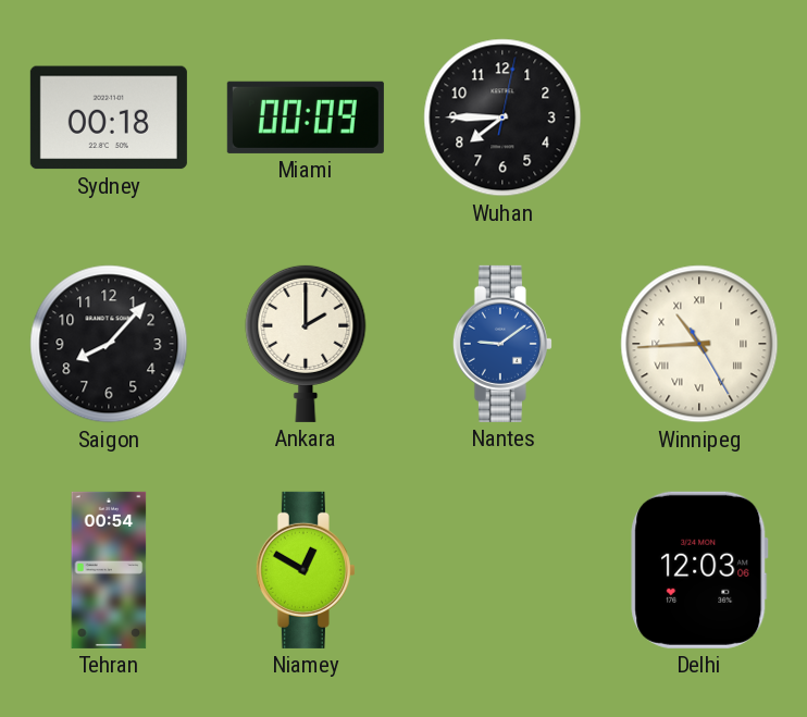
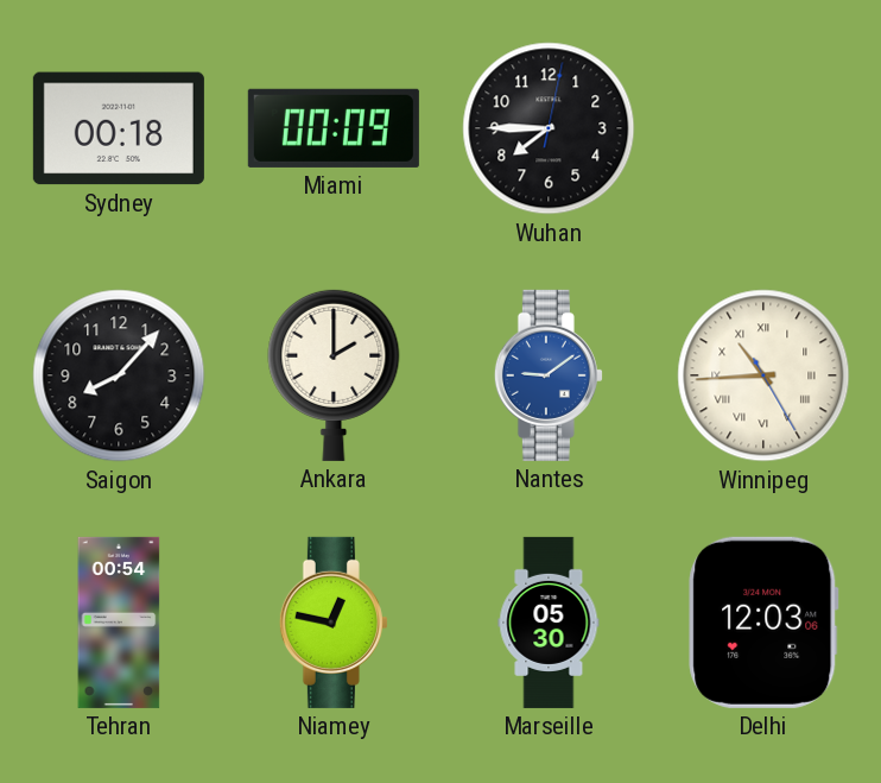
Niamey: 12:50 -> 12:47
Marseille: none -> 05:30
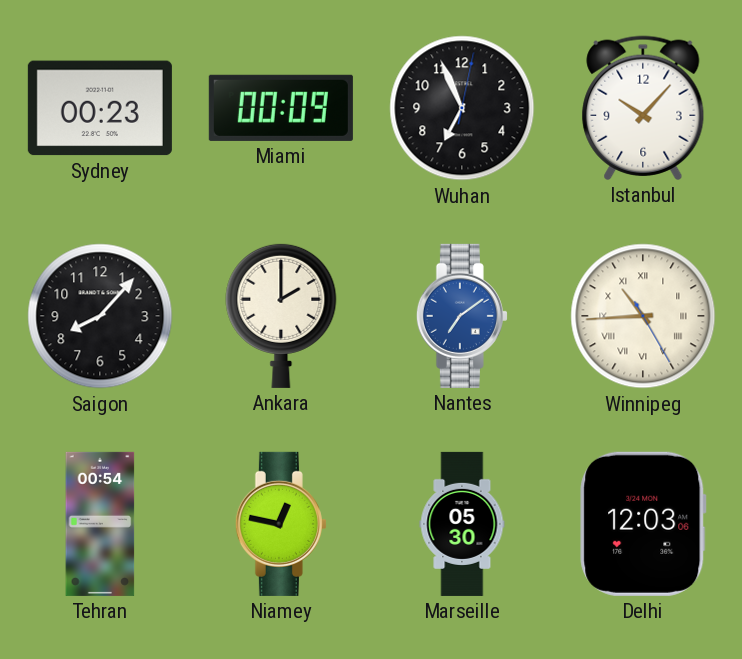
Sydney: 00:18 -> 00:23
Wuhan: 7:45 -> 6:56
Istanbul: none -> 10:07
Nantes: 9:09 -> 7:09
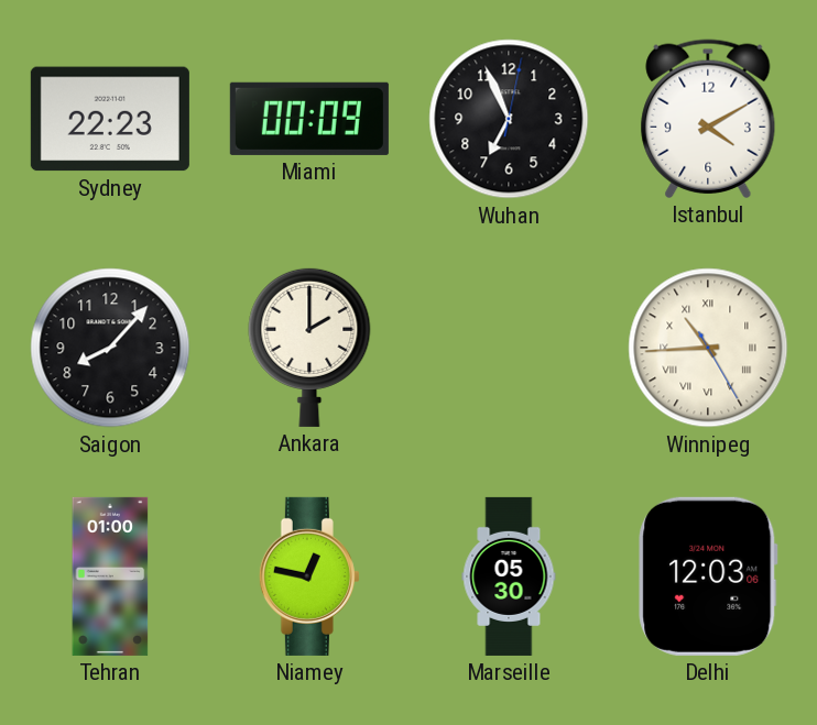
Sydney: 00:23 -> 22:23
Istanbul: 10:07 -> 4:10
Nantes: 7:09 -> none
Tehran: 00:54 -> 01:00
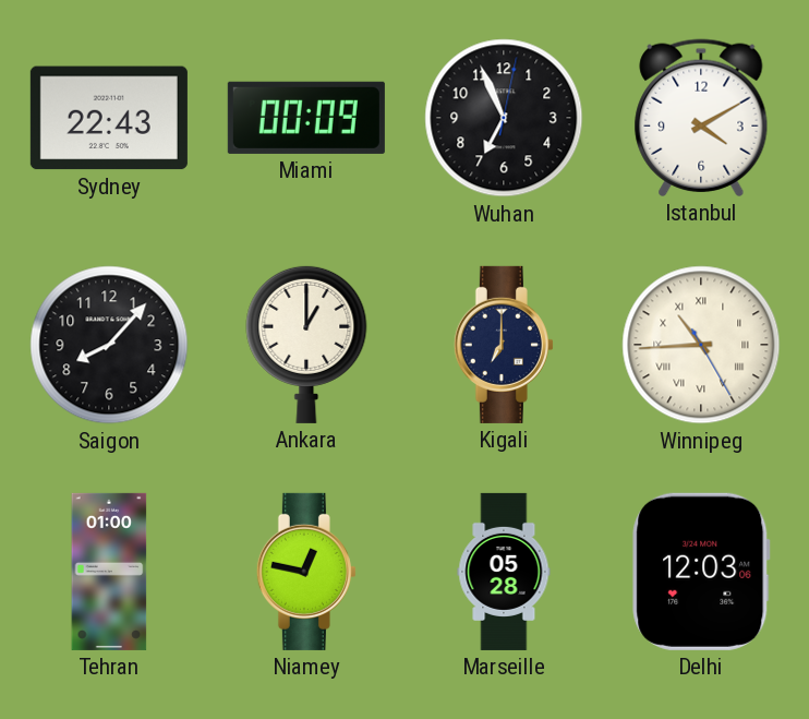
Sydney: 22:23 -> 22:43
Ankara: 2:00 -> 1:00
Kigali: none -> 7:00
Marseille: 05:30 -> 05:28
